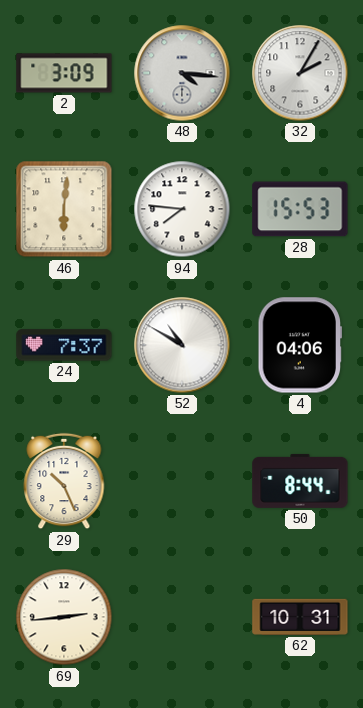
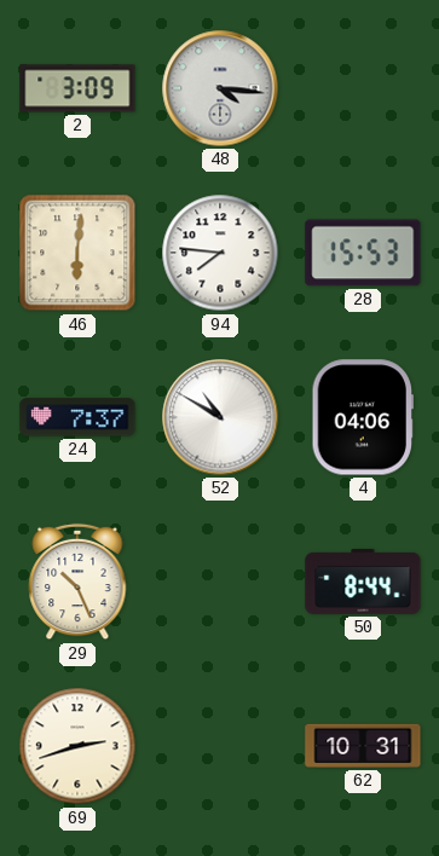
32: 2:05 -> none
69: 2:44 -> 2:42
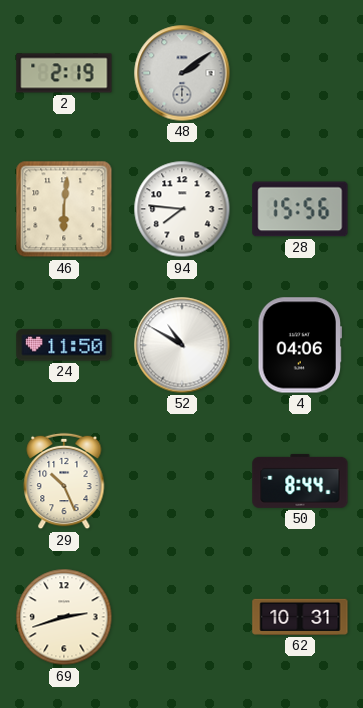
2: 3:09 -> 2:19
48: 4:16 -> 2:09
28: 15:53 -> 15:56
24: 7:37 -> 11:50
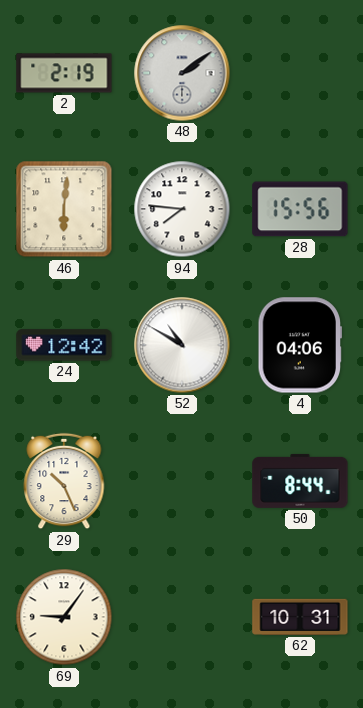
24: 11:50 -> 12:42
69: 2:42 -> 9:06
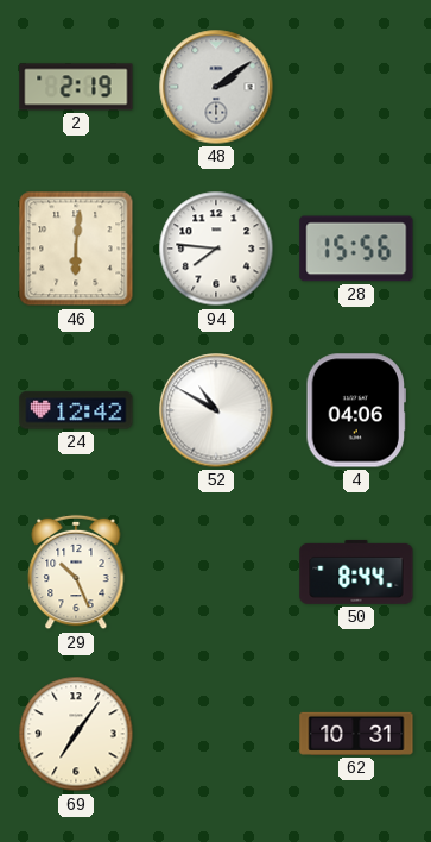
69: 9:06 -> 7:06
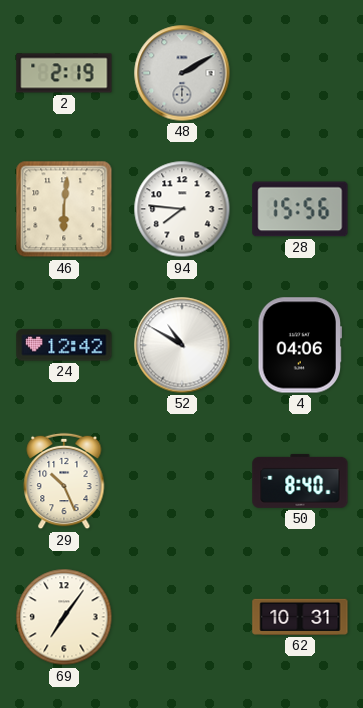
48: 2:09 -> 2:10
50: 8:44 -> 8:40
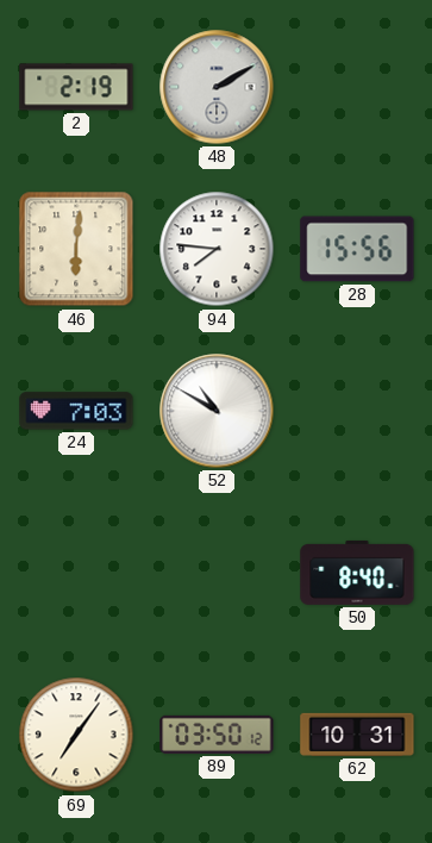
24: 12:42 -> 7:03
4: 04:06 -> none
29: 10:26 -> none
89: none -> 03:50
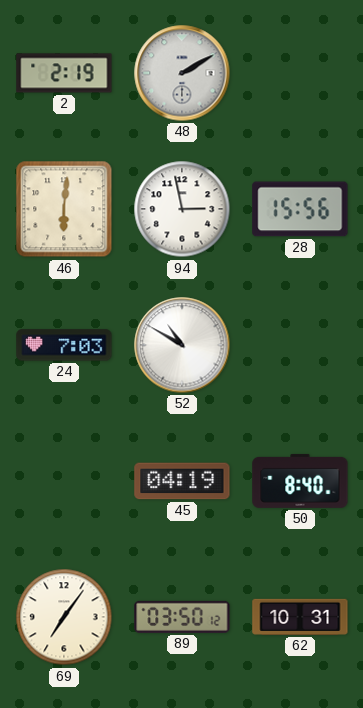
94: 7:46 -> 2:58
45: none -> 04:19
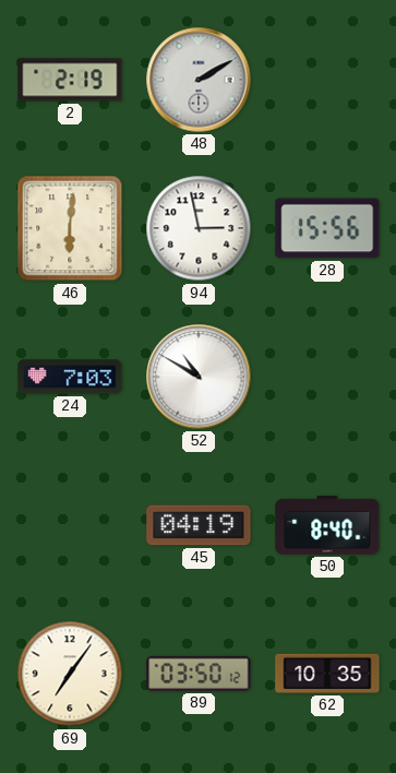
62: 10:31 -> 10:35
